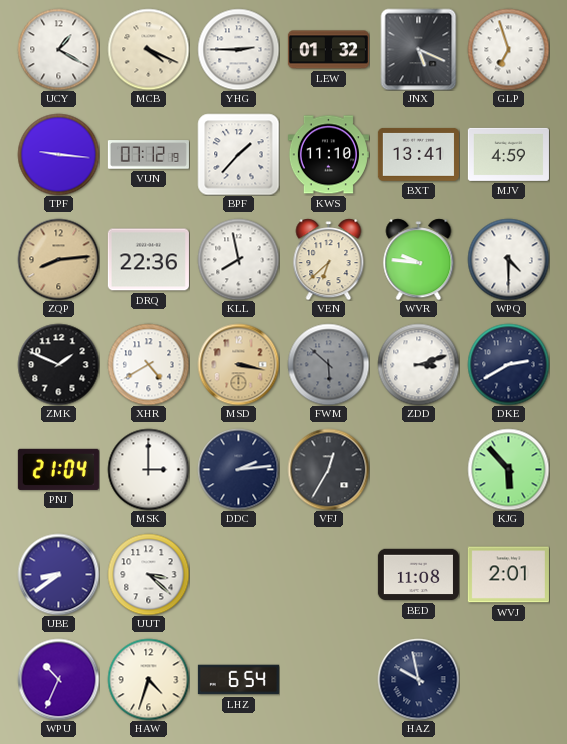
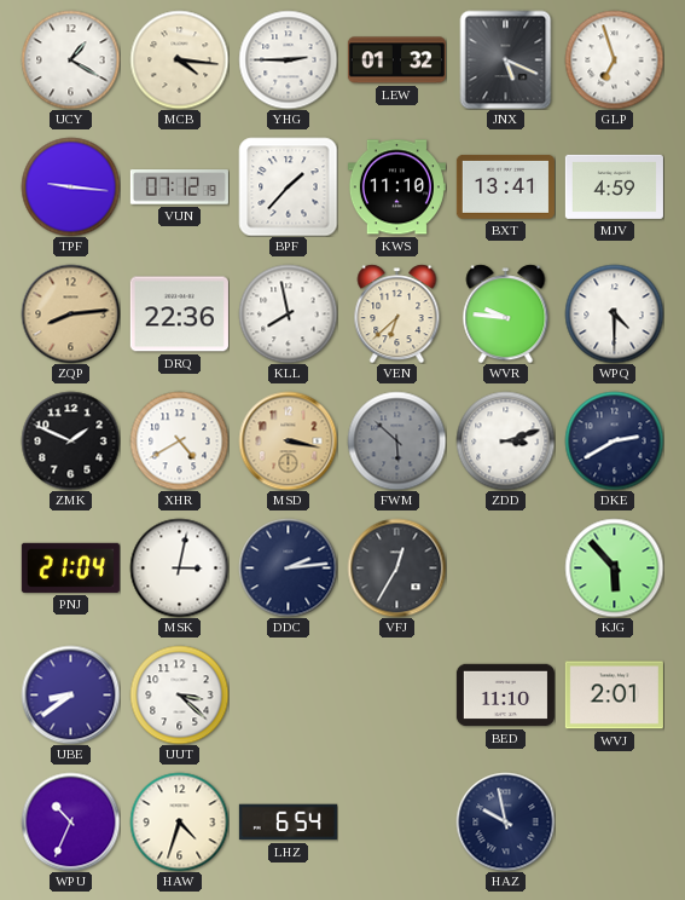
MCB: 4:19 -> 4:16
MSK: 3:00 -> 3:02
BED: 11:08 -> 11:10
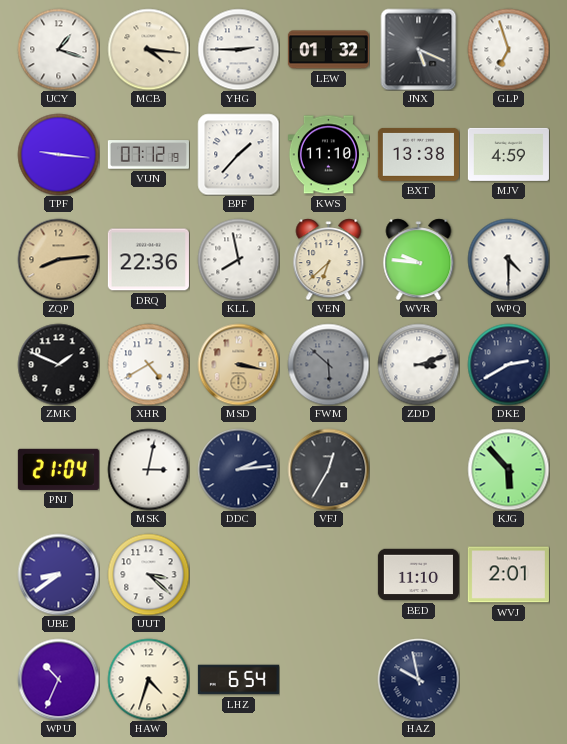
UCY: 1:20 -> 1:18
BXT: 13:41 -> 13:38
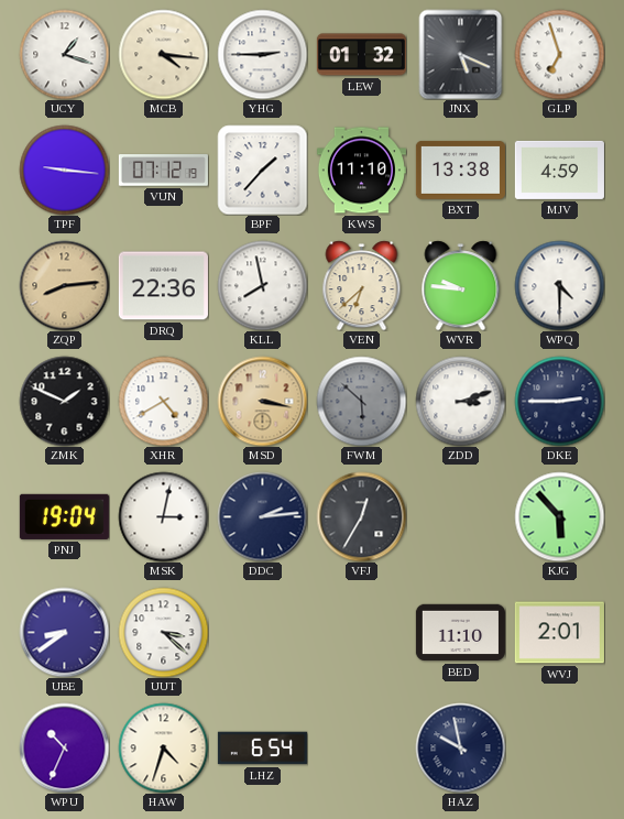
DKE: 2:40 -> 2:45
PNJ: 21:04 -> 19:04
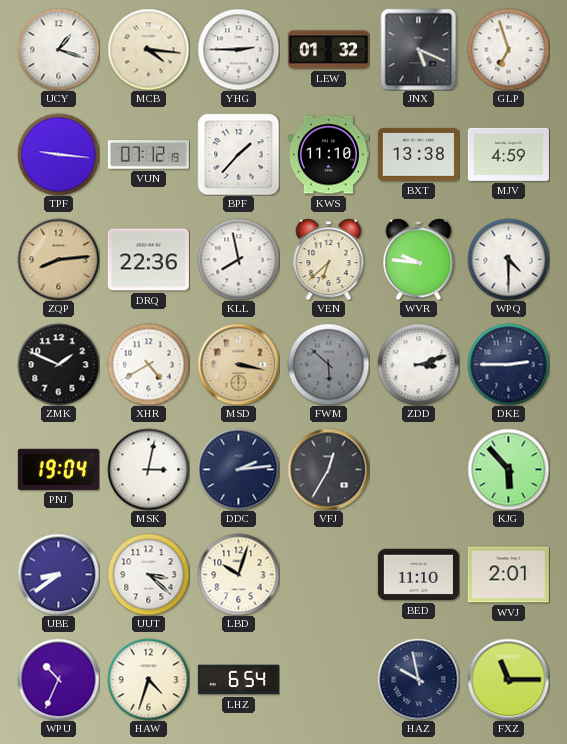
LBD: none -> 10:03
FXZ: none -> 11:15
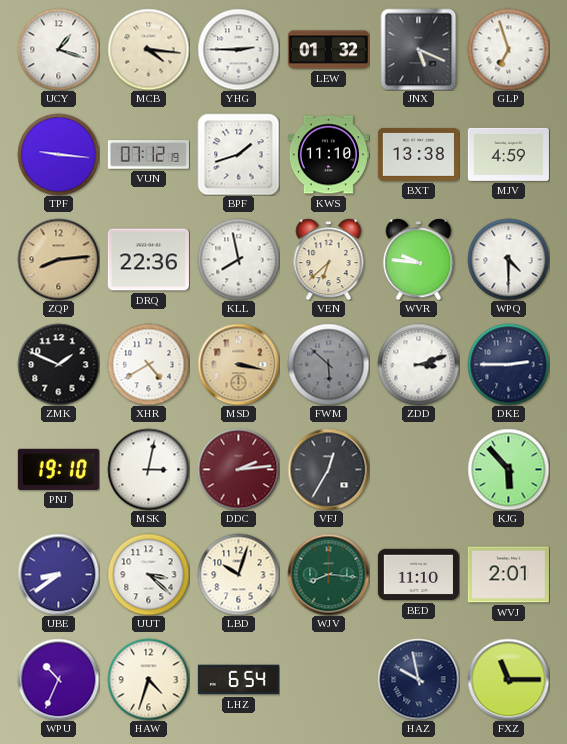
BPF: 1:37 -> 1:42
PNJ: 19:04 -> 19:10
DDC dial: navy -> burgundy
WJV: none -> 8:16
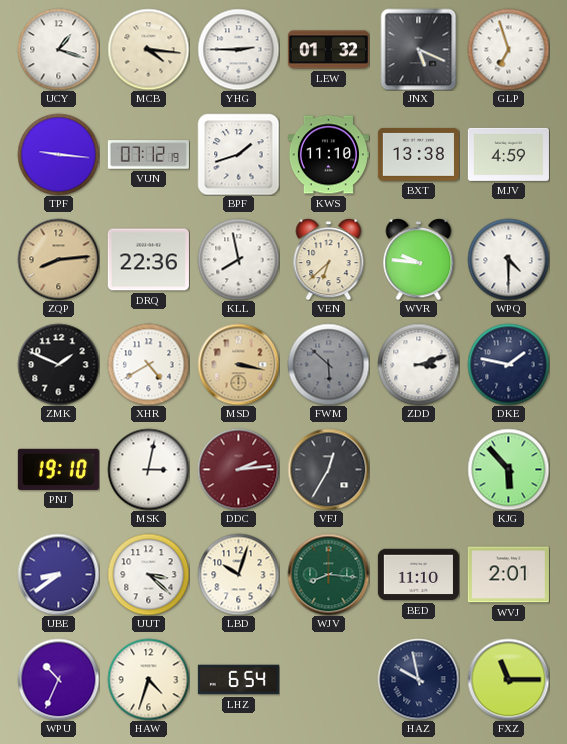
DKE: 2:45 -> 1:47
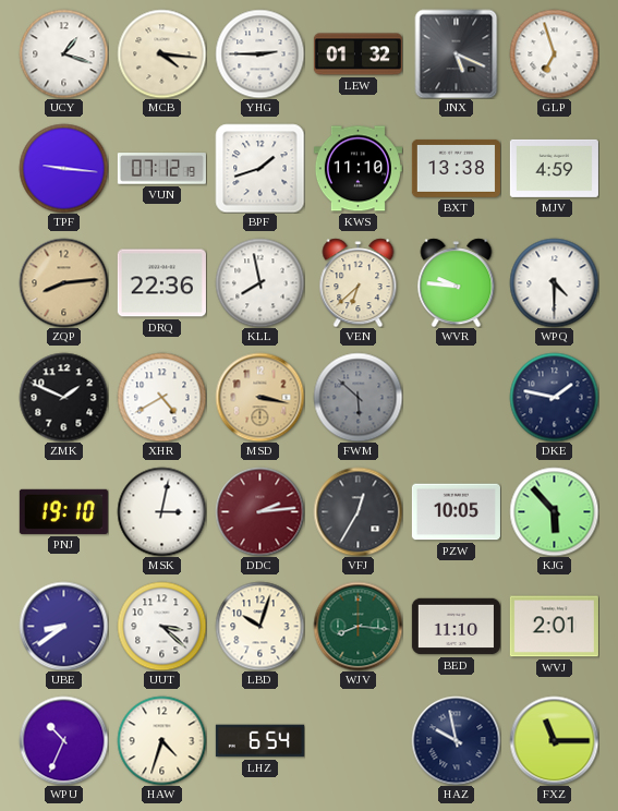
ZDD: 3:12 -> none
PZW: none -> 10:05
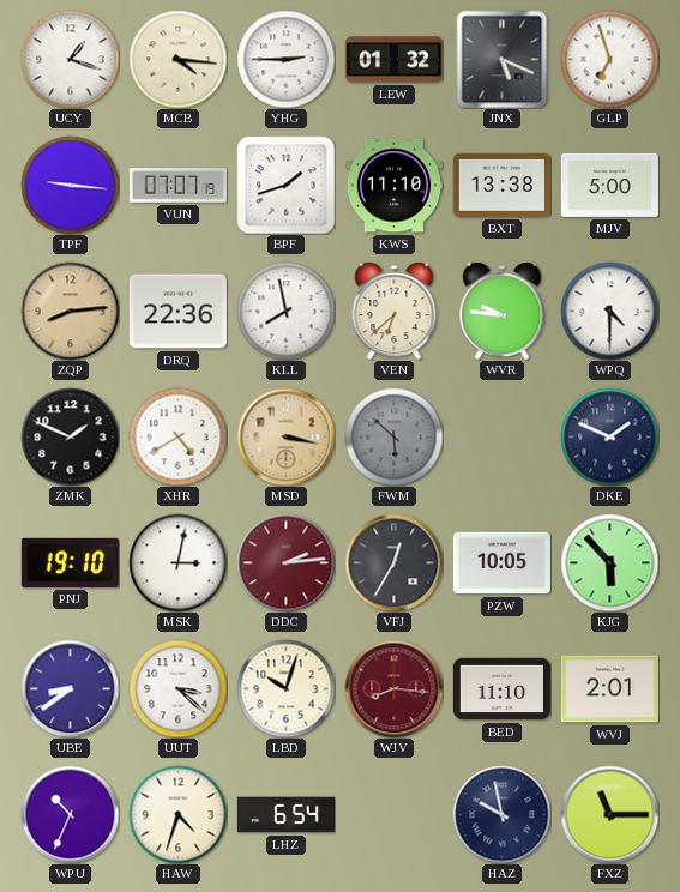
VUN: 07:12 -> 07:07
MJV: 4:59 -> 5:00
DKE: 1:47 -> 1:49
WJV dial: green -> burgundy
